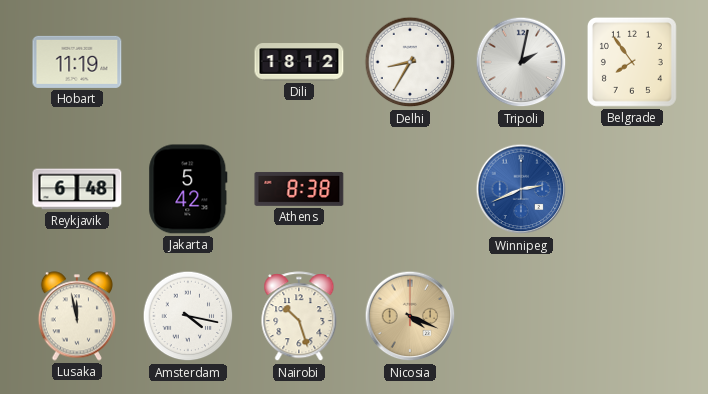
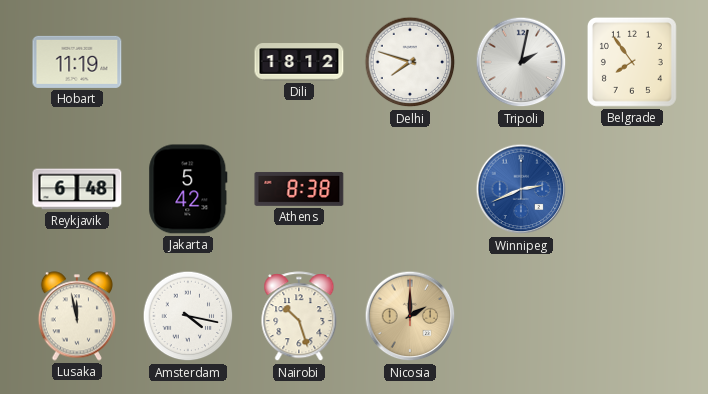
Delhi: 8:35 -> 7:48
Nicosia: 4:19 -> 2:00
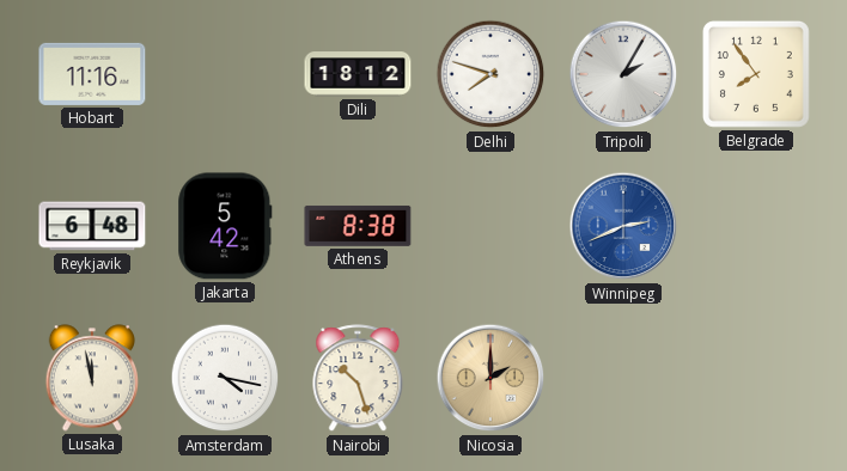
Hobart: 11:19 -> 11:16
Tripoli: 2:02 -> 2:05
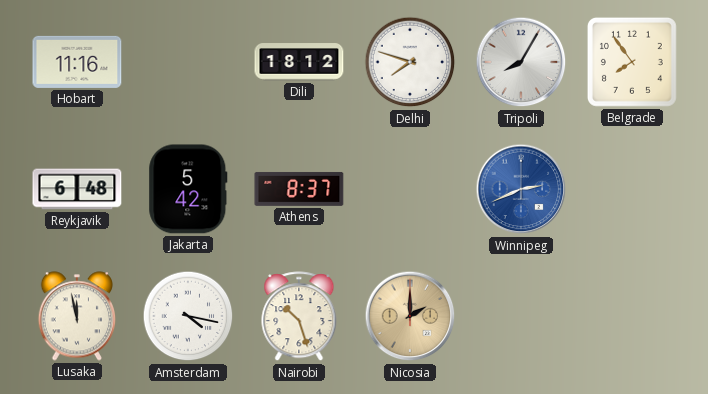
Tripoli: 2:05 -> 8:05
Athens: 8:38 -> 8:37
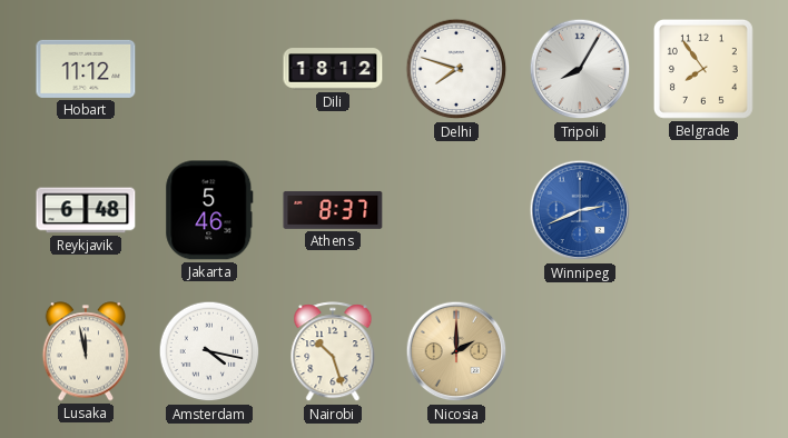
Hobart: 11:16 -> 11:12
Jakarta: 5:42 -> 5:46
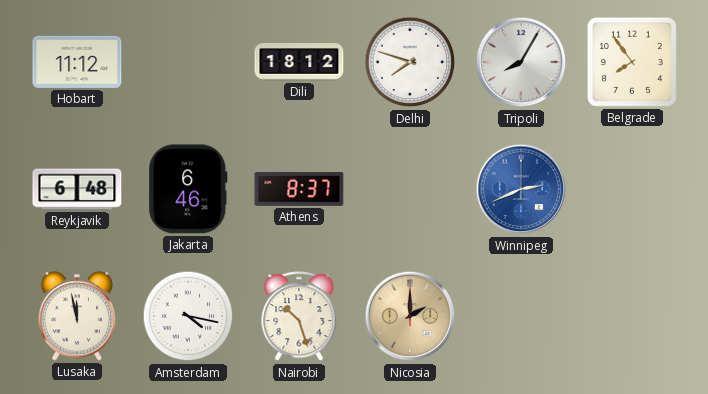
Jakarta: 5:46 -> 6:46
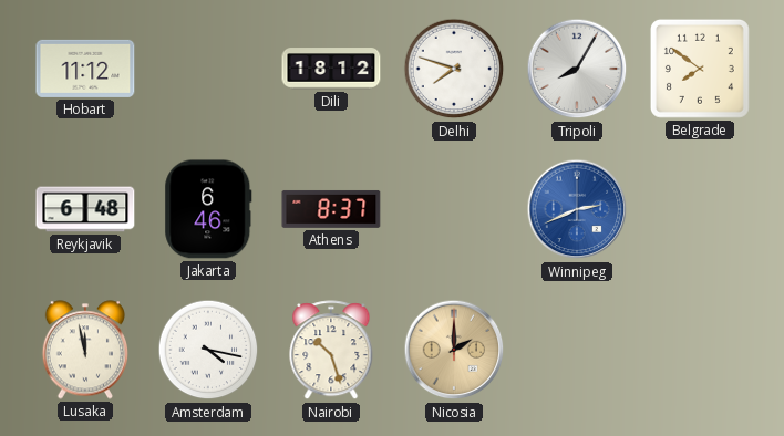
Belgrade: 7:54 -> 7:51
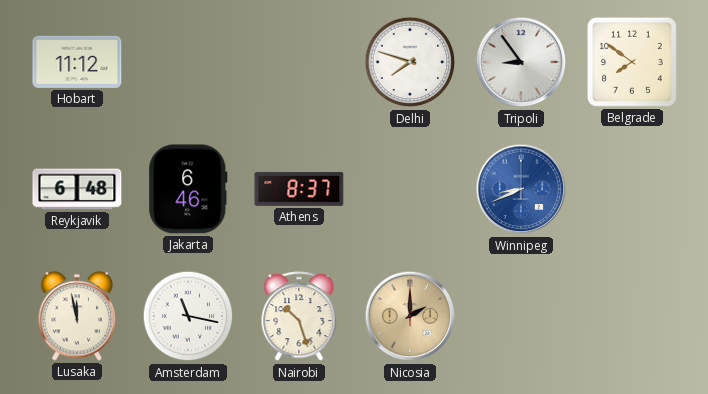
Dili: 18:12 -> none
Tripoli: 8:05 -> 8:54
Winnipeg: 2:41 -> 8:41
Amsterdam: 4:17 -> 11:17
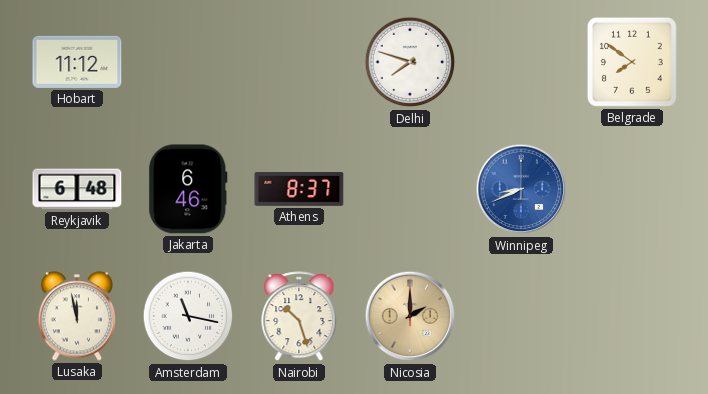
Tripoli: 8:54 -> none
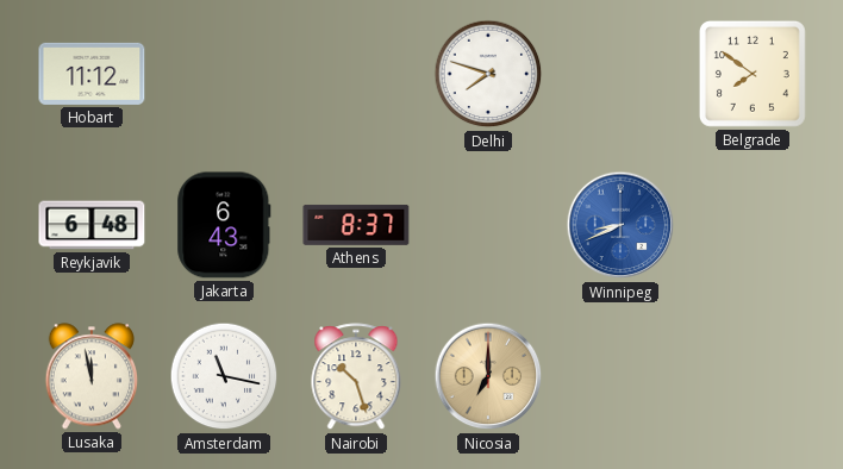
Jakarta: 6:46 -> 6:43
Nicosia: 2:00 -> 7:00
